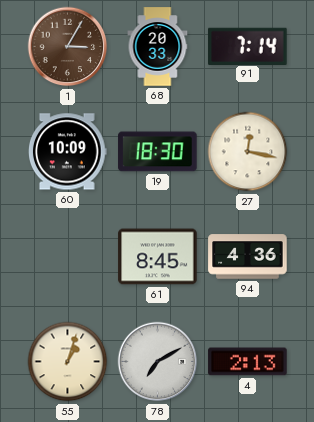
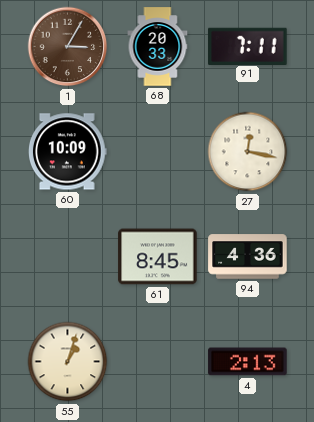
91: 7:14 -> 7:11
19: 18:30 -> none
78: 7:10 -> none
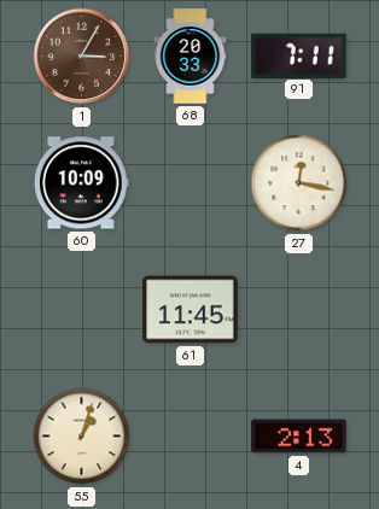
61: 8:45 -> 11:45
94: 4:36 -> none
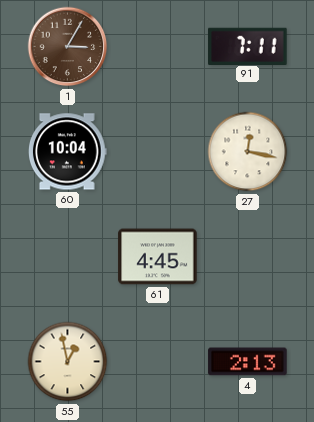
68: 20:33 -> none
60: 10:09 -> 10:04
61: 11:45 -> 4:45
55: 1:03 -> 12:58
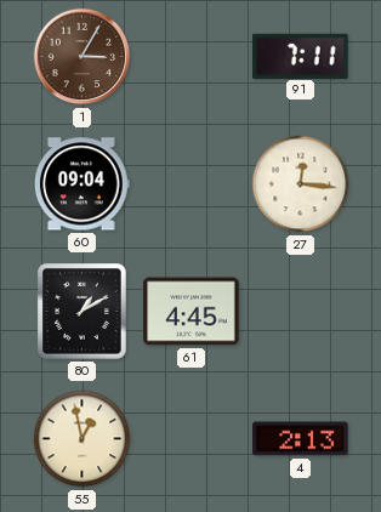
60: 10:04 -> 09:04
27: 12:17 -> 12:16
80: none -> 1:10
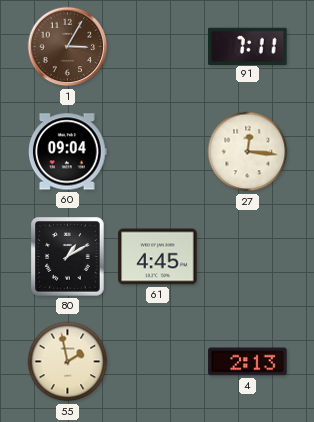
55: 12:58 -> 1:58
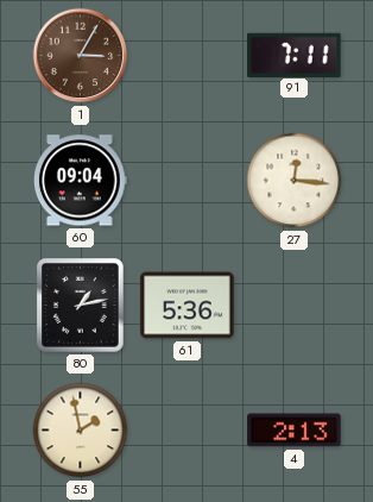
80: 1:10 -> 1:13
61: 4:45 -> 5:36
